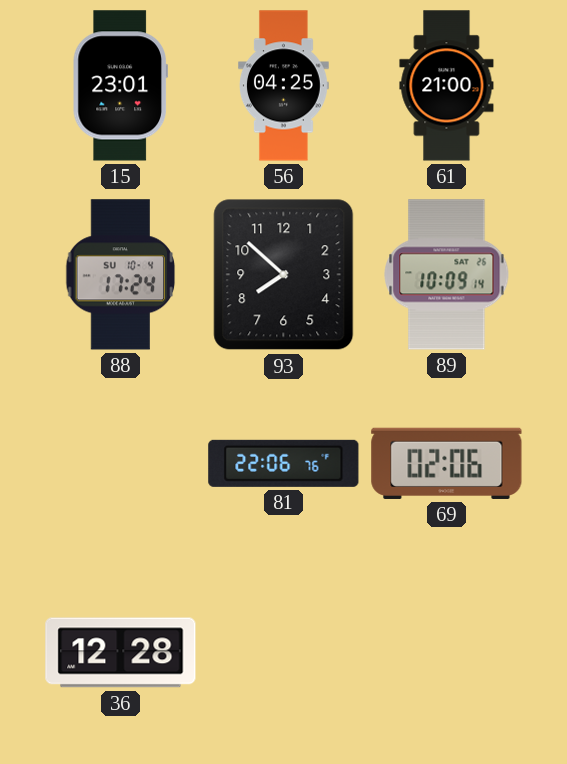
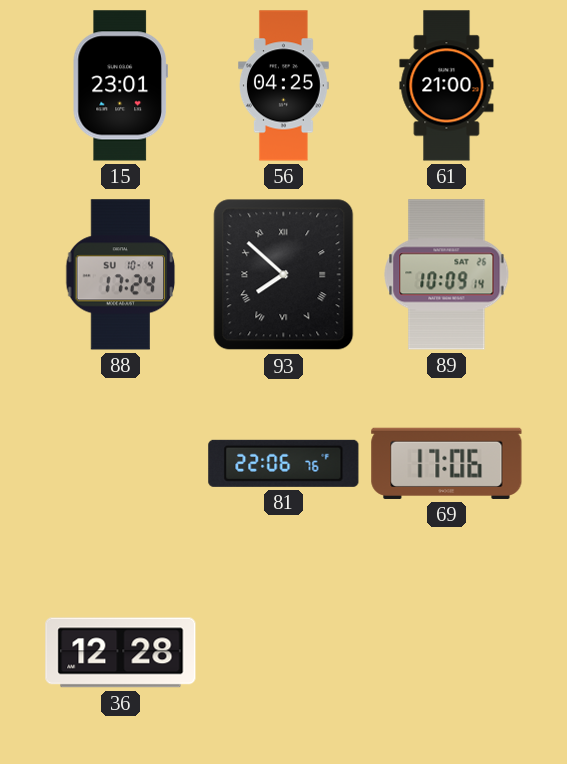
93 numerals: Arabic -> Roman
69: 02:06 -> 17:06
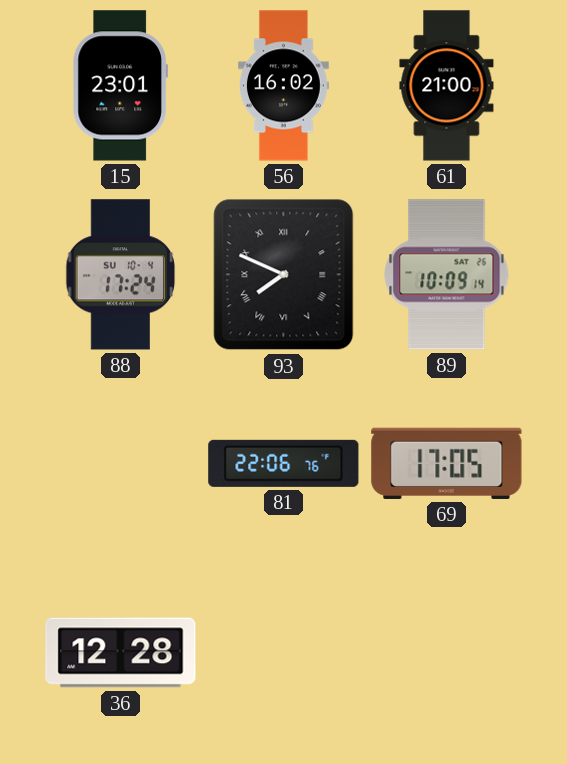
56: 04:25 -> 16:02
93: 7:52 -> 7:49
69: 17:06 -> 17:05
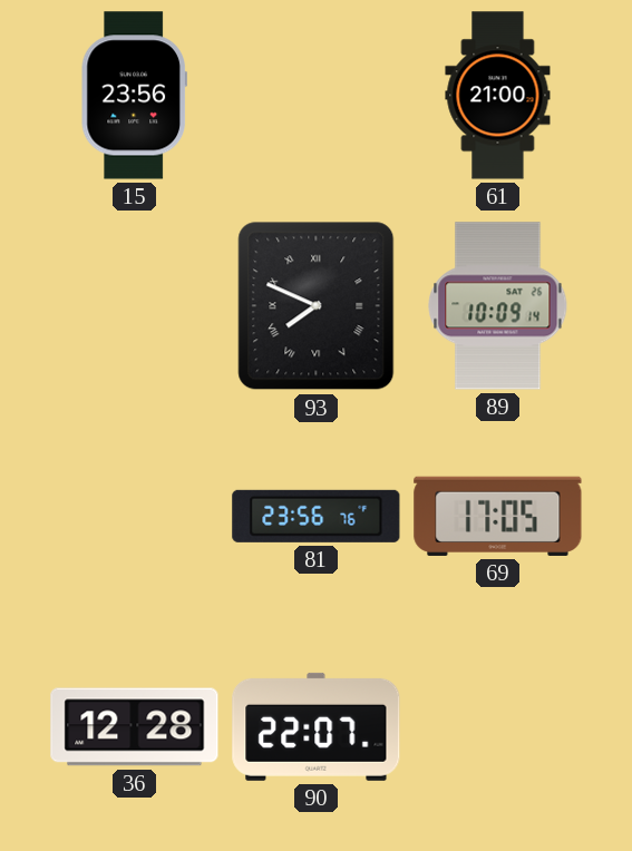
15: 23:01 -> 23:56
56: 16:02 -> none
88: 17:24 -> none
81: 22:06 -> 23:56
90: none -> 22:07
